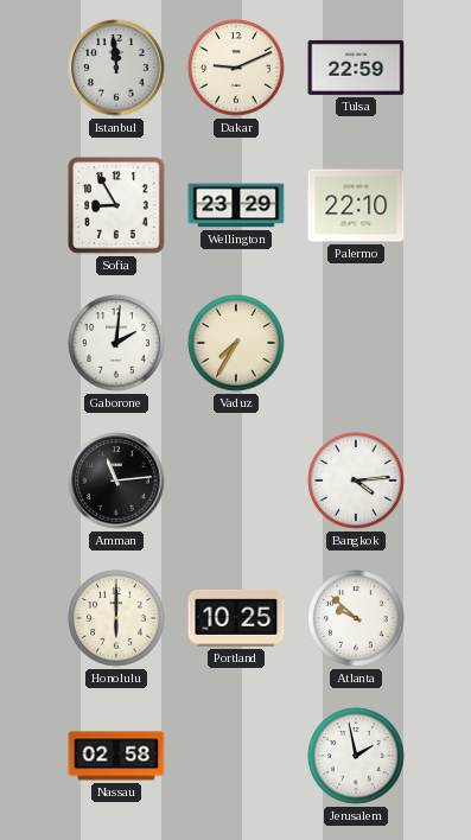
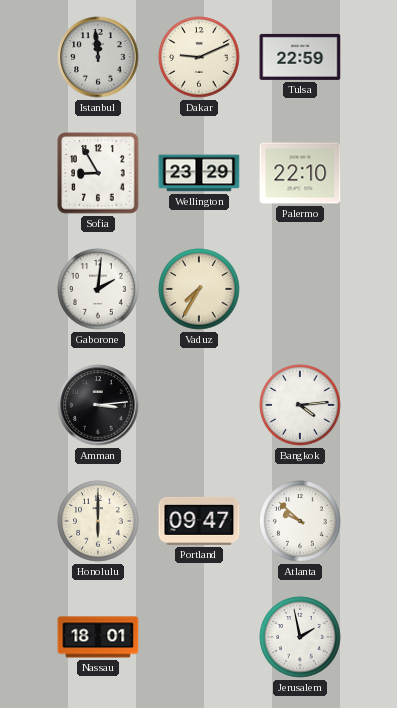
Amman: 11:14 -> 3:14
Portland: 10:25 -> 09:47
Nassau: 02:58 -> 18:01
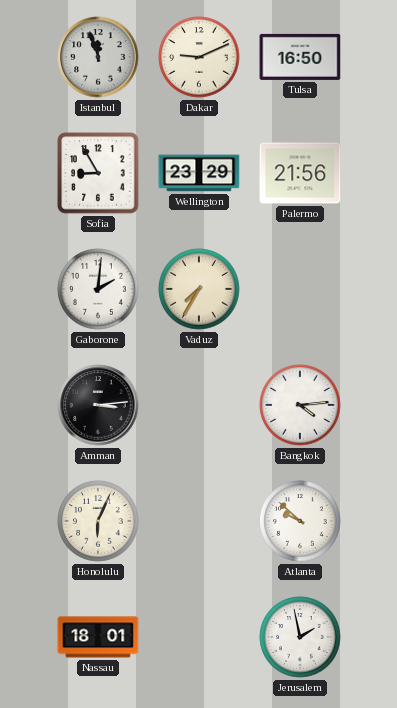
Istanbul: 11:59 -> 11:57
Tulsa: 22:59 -> 16:50
Palermo: 22:10 -> 21:56
Honolulu: 6:00 -> 6:04
Portland: 09:47 -> none
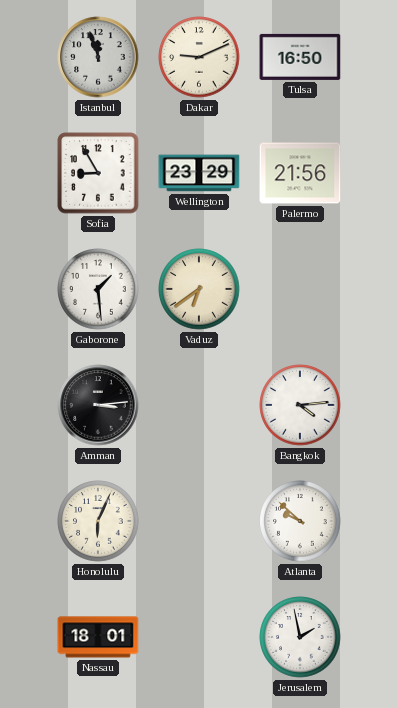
Gaborone: 2:01 -> 1:29
Vaduz: 7:35 -> 6:39
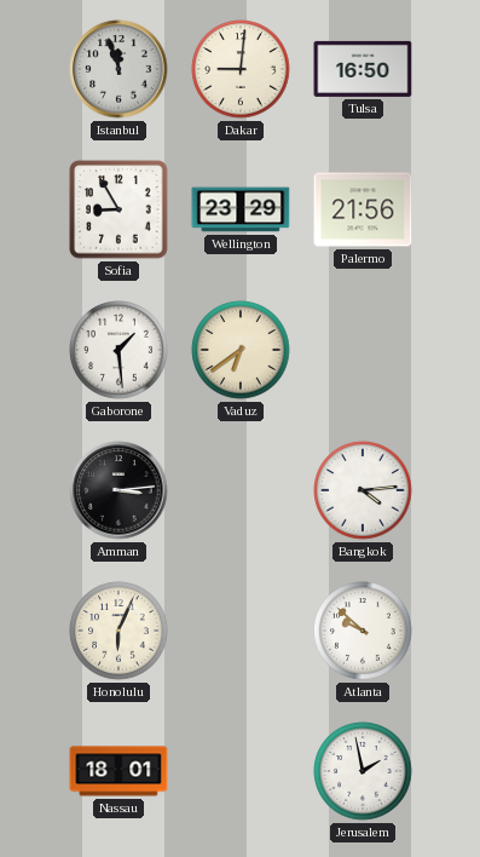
Dakar: 9:11 -> 9:01
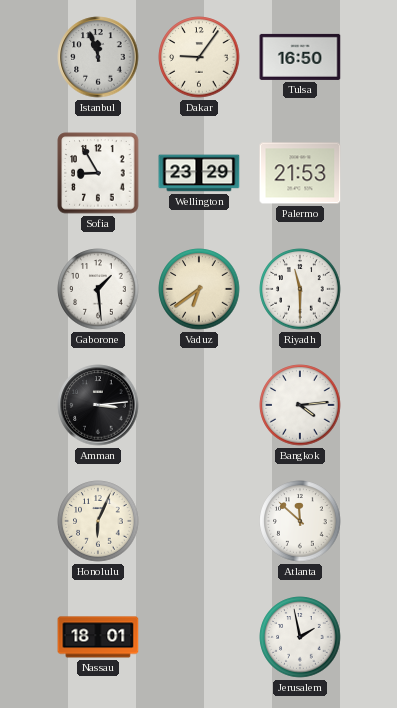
Dakar: 9:01 -> 9:06
Palermo: 21:56 -> 21:53
Riyadh: none -> 11:30
Atlanta: 9:52 -> 11:52
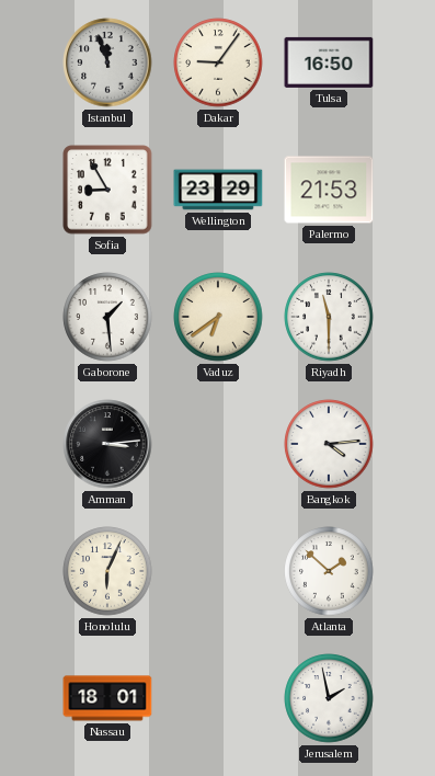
Atlanta: 11:52 -> 1:52
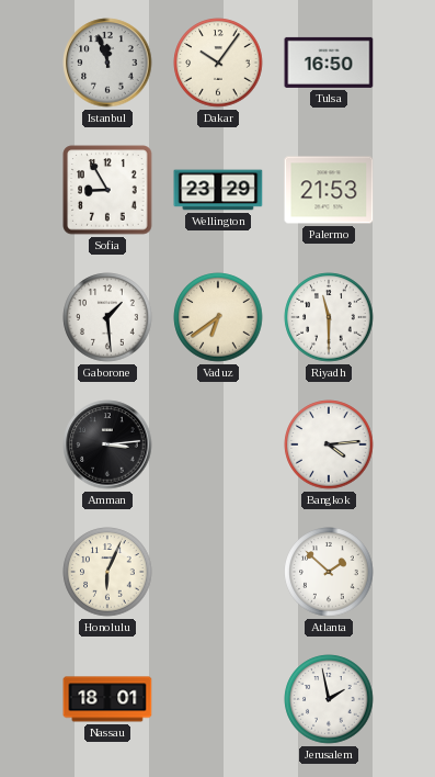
Dakar: 9:06 -> 10:06
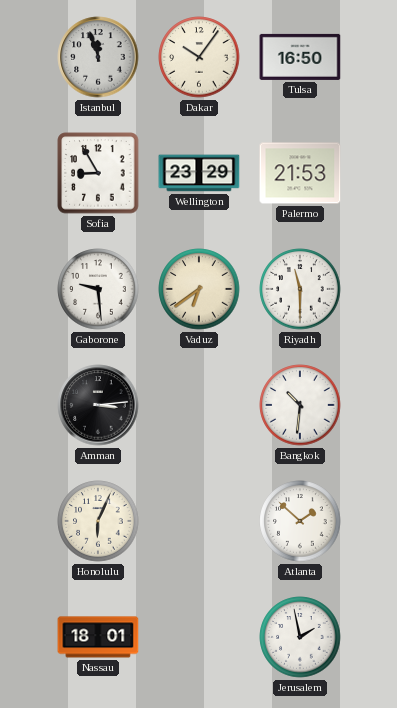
Gaborone: 1:29 -> 9:29
Bangkok: 4:14 -> 10:31
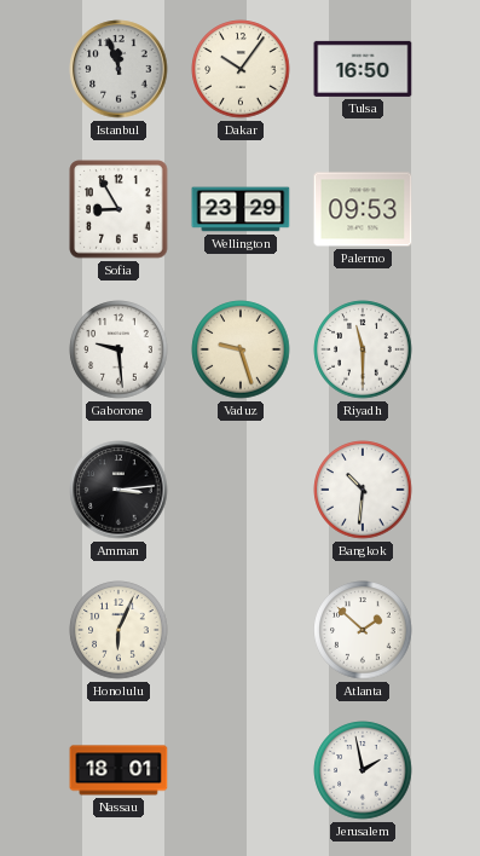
Palermo: 21:53 -> 09:53
Vaduz: 6:39 -> 9:27
